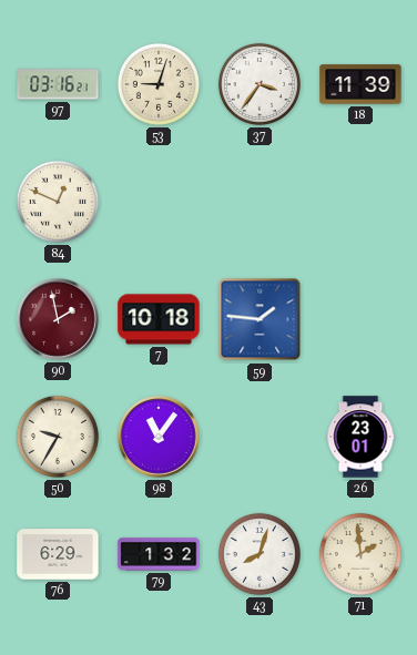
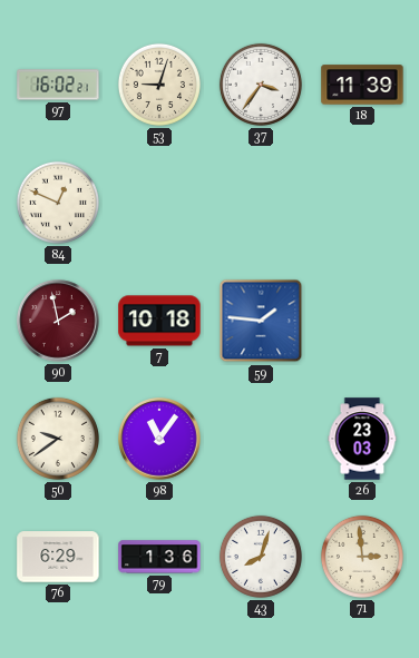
97: 03:16 -> 16:02
50: 9:35 -> 9:39
26: 23:01 -> 23:03
79: 1:32 -> 1:36
71: 1:59 -> 2:59
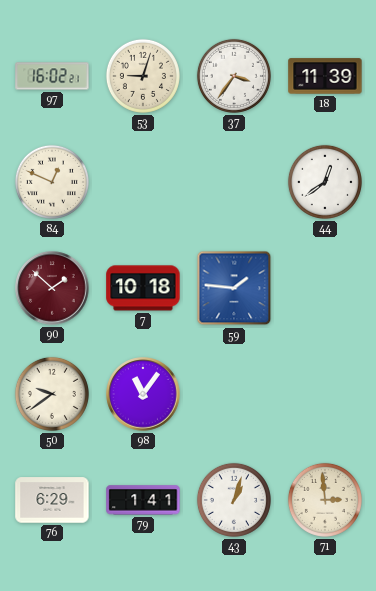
44: none -> 12:39
90: 1:58 -> 1:52
26: 23:03 -> none
79: 1:36 -> 1:41
43: 8:03 -> 1:03
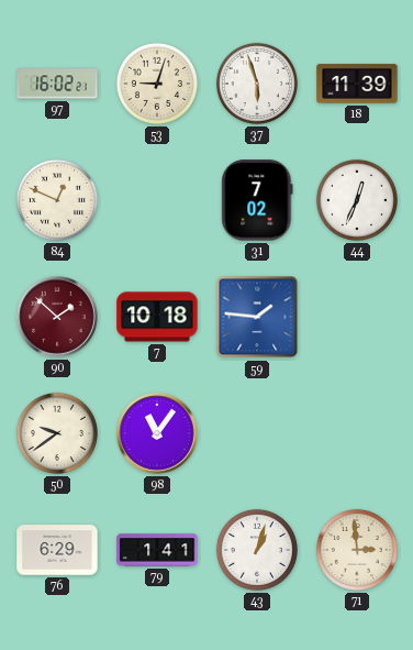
37: 3:36 -> 5:57
31: none -> 7:02
44: 12:39 -> 12:34
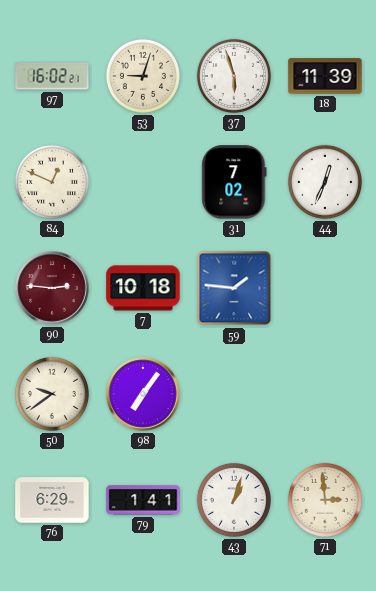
90: 1:52 -> 2:46
98: 11:06 -> 7:06
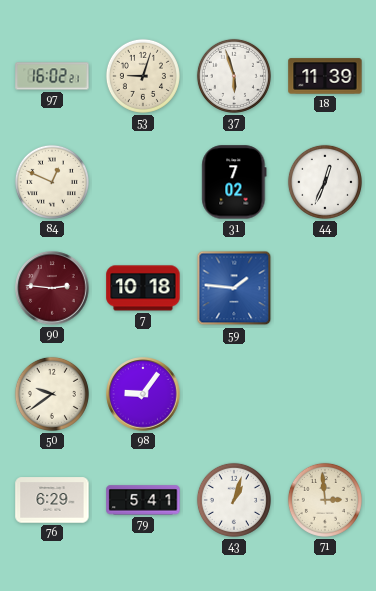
98: 7:06 -> 9:06
79: 1:41 -> 5:41
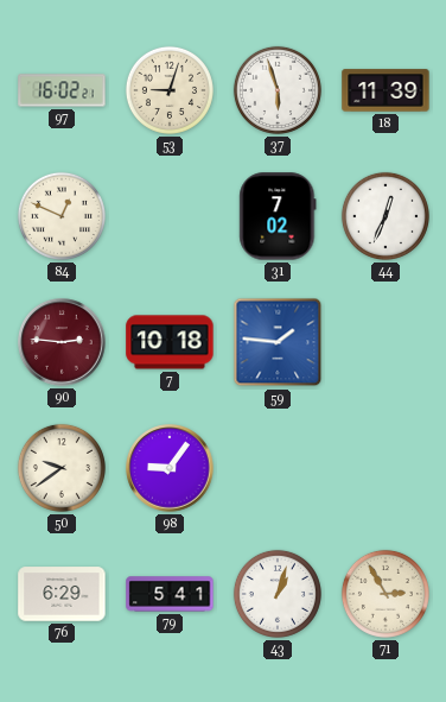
71: 2:59 -> 2:55
